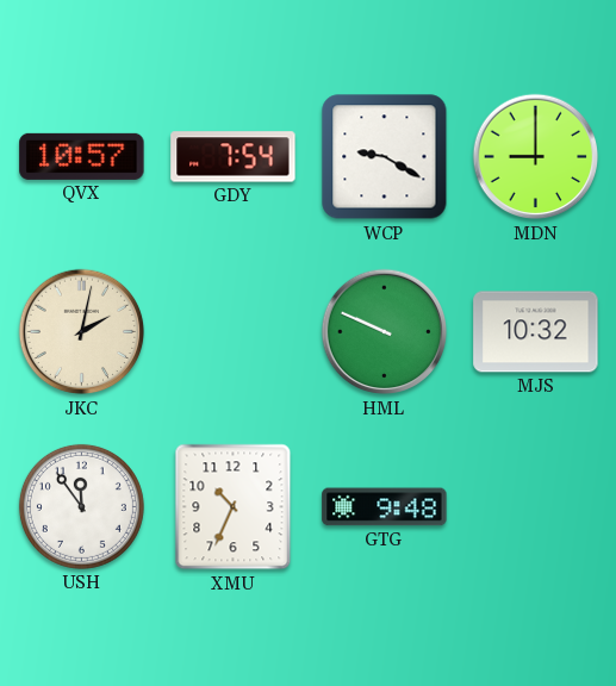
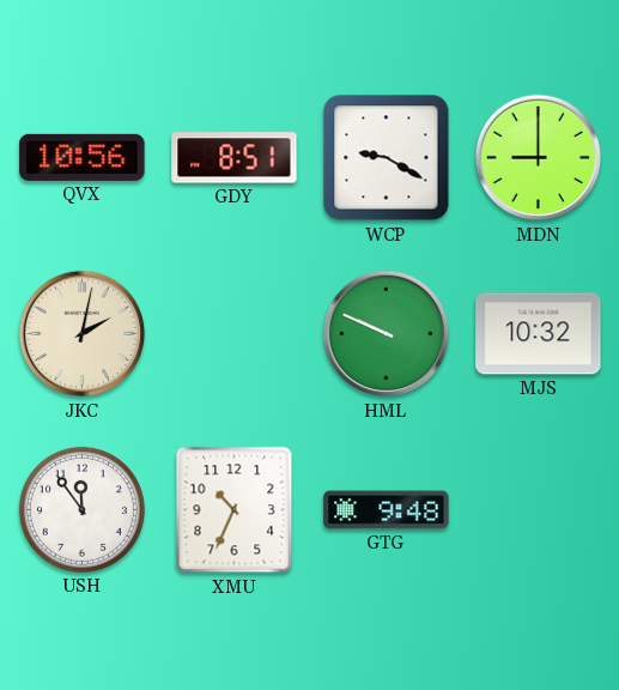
QVX: 10:57 -> 10:56
GDY: 7:54 -> 8:51
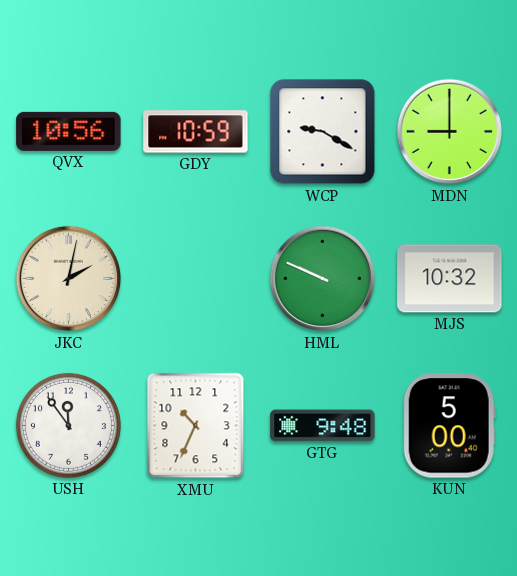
GDY: 8:51 -> 10:59
KUN: none -> 5:00
